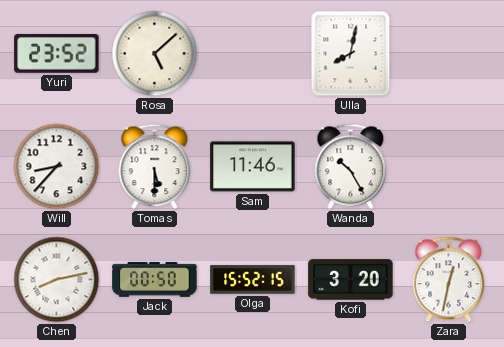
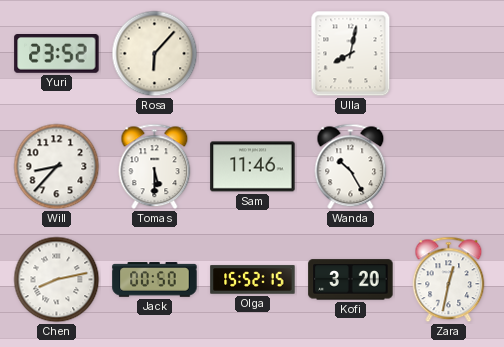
Rosa: 5:08 -> 6:07
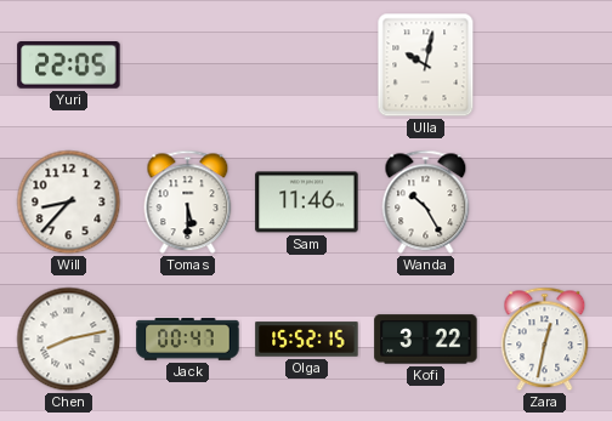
Yuri: 23:52 -> 22:05
Rosa: 6:07 -> none
Ulla: 8:02 -> 10:02
Jack: 00:50 -> 00:47
Kofi: 3:20 -> 3:22
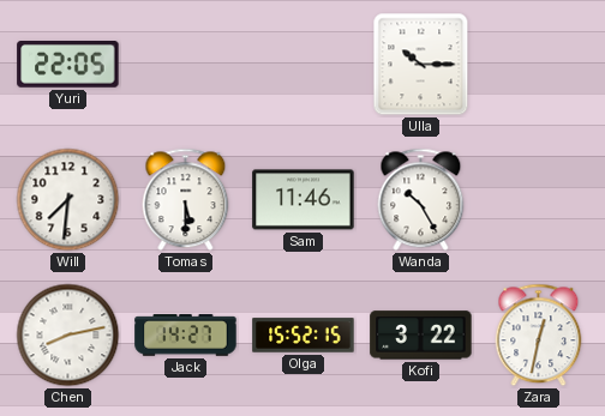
Ulla: 10:02 -> 10:15
Will: 8:37 -> 7:31
Jack: 00:47 -> 14:27
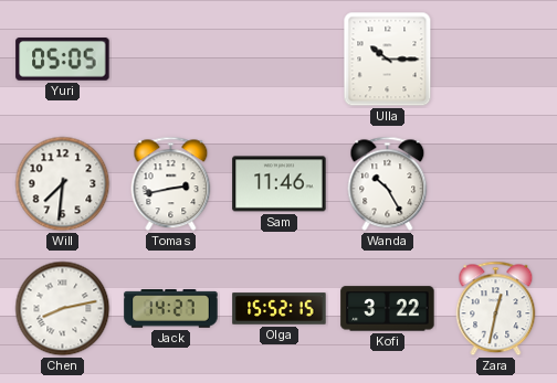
Yuri: 22:05 -> 05:05
Tomas: 5:30 -> 2:43
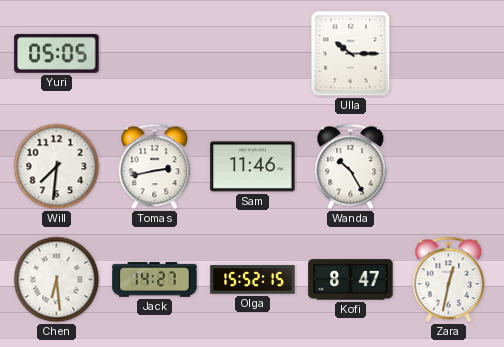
Chen: 8:13 -> 6:29
Kofi: 3:22 -> 8:47
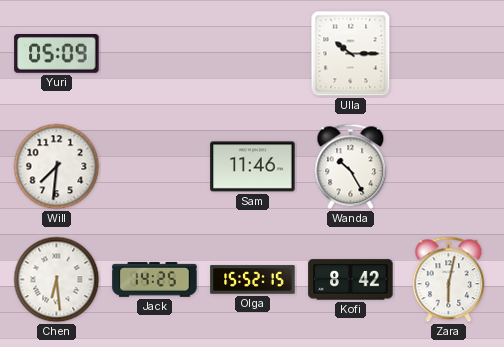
Yuri: 05:05 -> 05:09
Tomas: 2:43 -> none
Jack: 14:27 -> 14:25
Kofi: 8:47 -> 8:42
Zara: 12:32 -> 6:02
